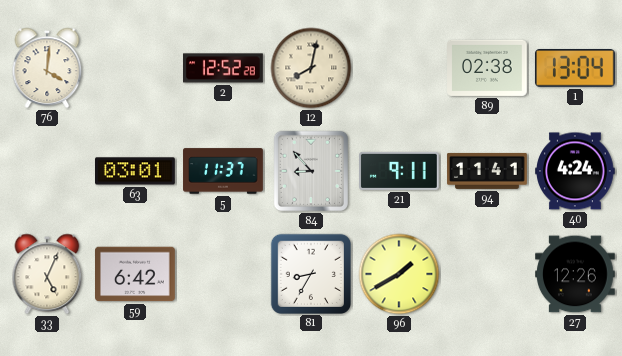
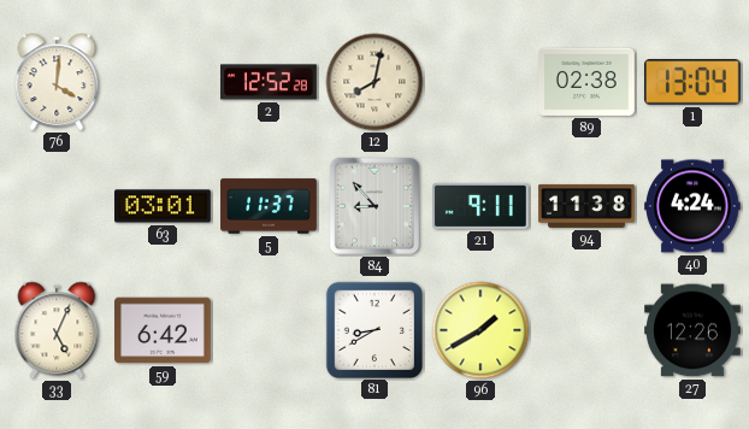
94: 11:41 -> 11:38
81: 8:35 -> 8:40
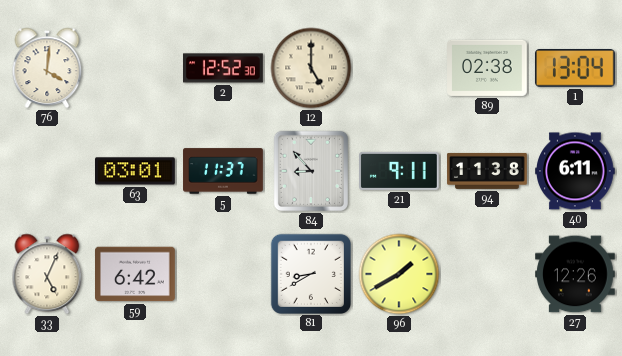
2: 12:52:28 -> 12:52:30
12: 8:02 -> 5:00
40: 4:24 -> 6:11
